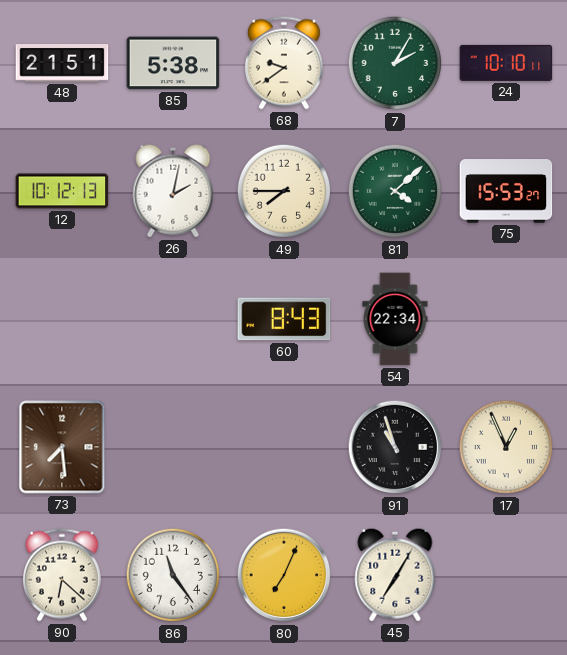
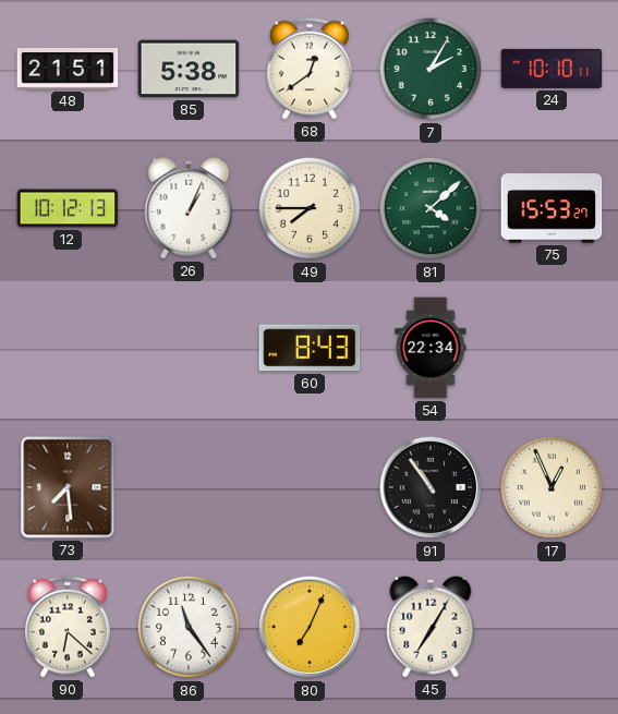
68: 9:39 -> 12:39
26: 2:02 -> 1:04
91: 10:57 -> 10:54
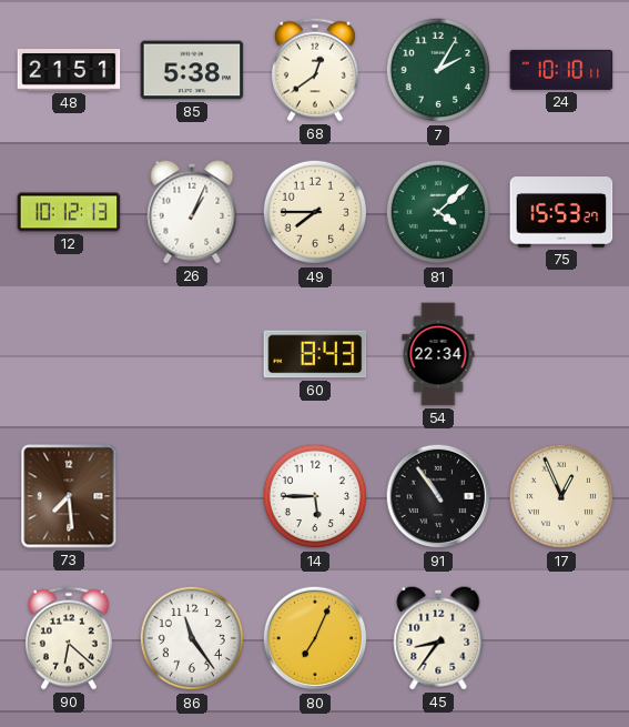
14: none -> 5:45
45: 7:05 -> 8:36
